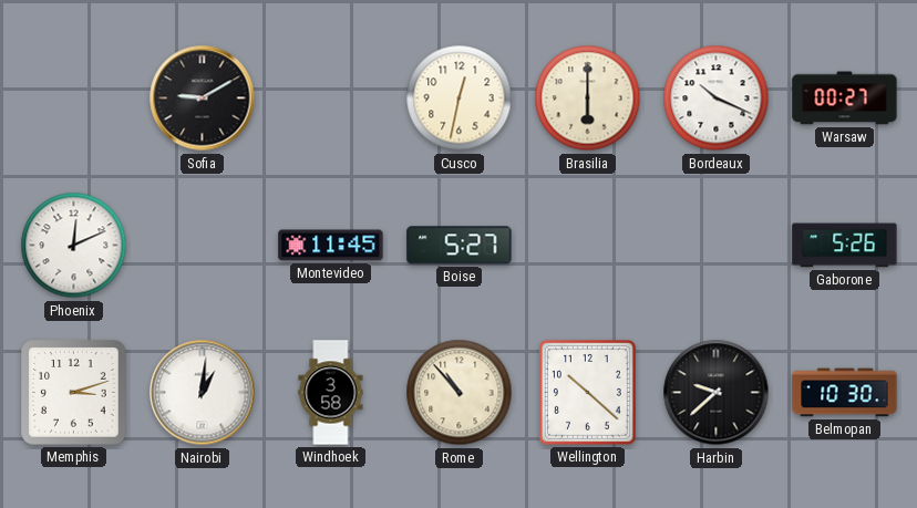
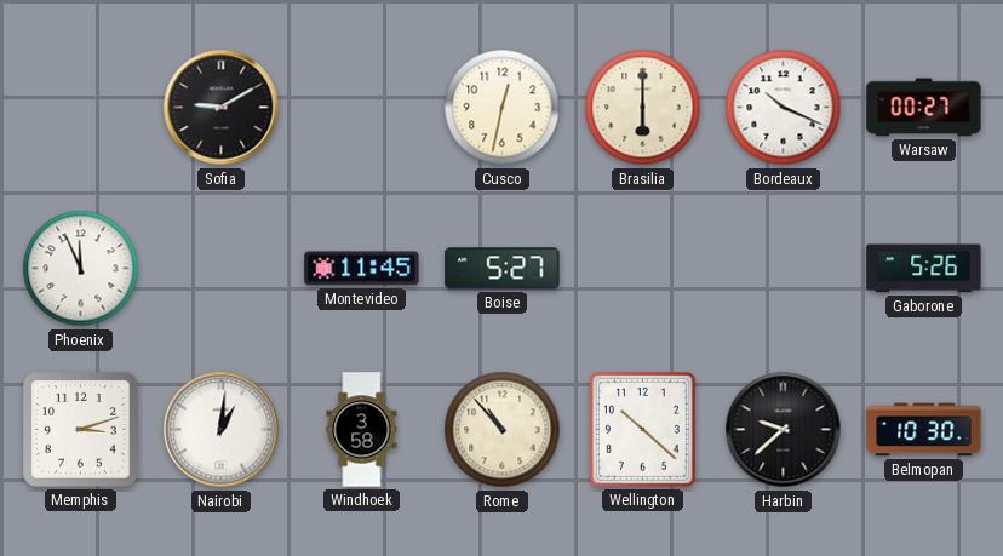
Phoenix: 12:11 -> 11:56
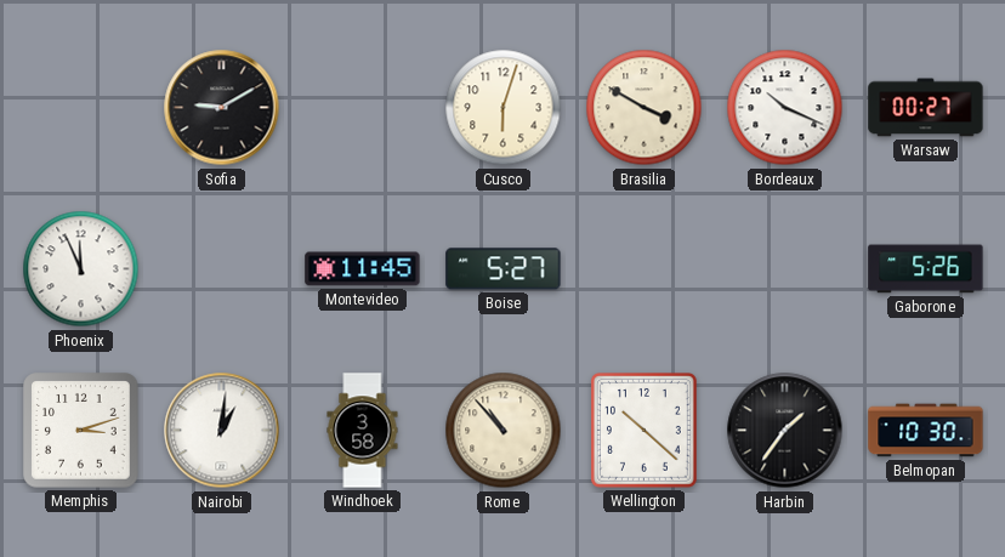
Cusco: 12:32 -> 6:03
Brasilia: 6:00 -> 3:50
Harbin: 9:38 -> 1:36
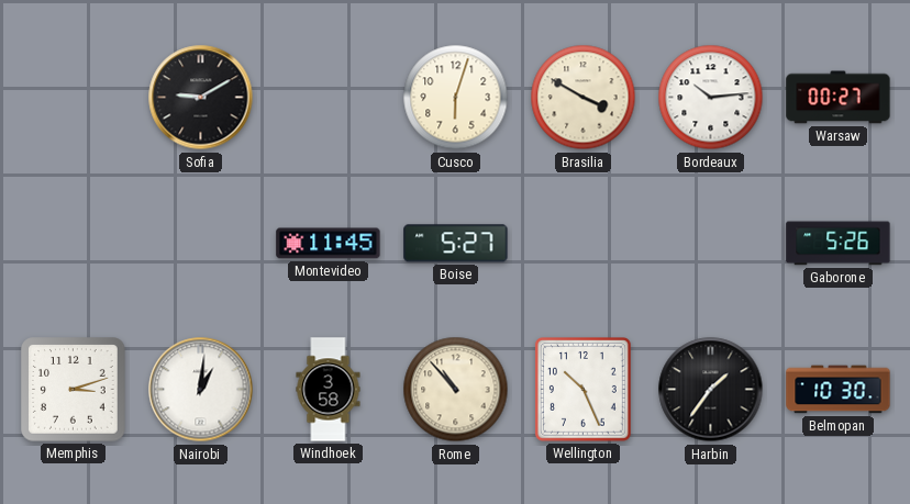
Bordeaux: 10:19 -> 10:14
Phoenix: 11:56 -> none
Wellington: 10:22 -> 10:26
